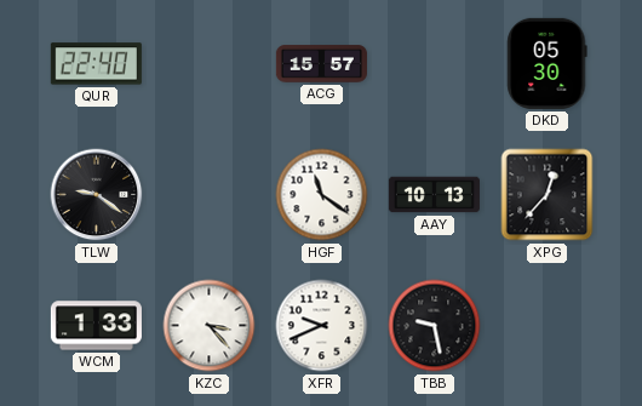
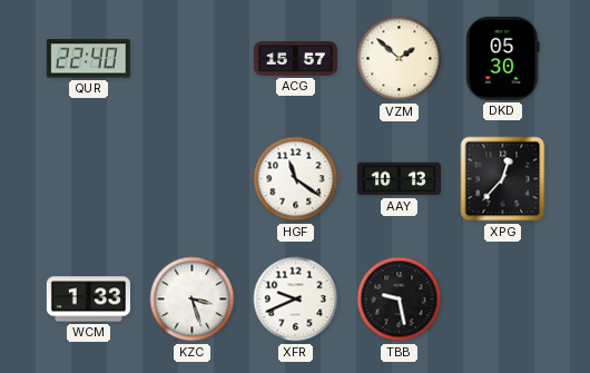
VZM: none -> 1:52
TLW: 9:21 -> none
KZC: 3:23 -> 3:27
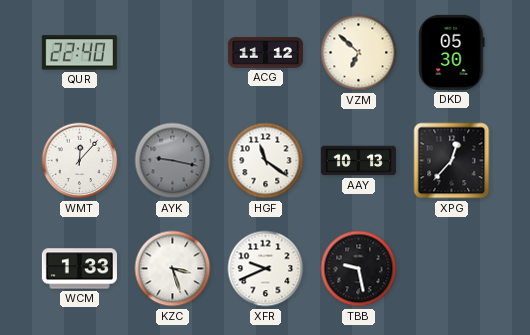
ACG: 15:57 -> 11:12
VZM: 1:52 -> 6:52
WMT: none -> 12:07
AYK: none -> 9:17
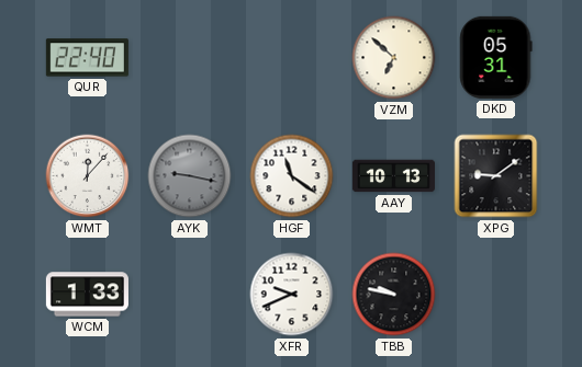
ACG: 11:12 -> none
DKD: 05:30 -> 05:31
XPG: 12:37 -> 9:09
KZC: 3:27 -> none
TBB: 9:28 -> 9:47
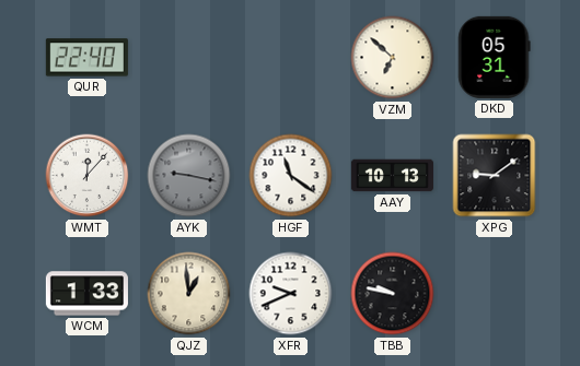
QJZ: none -> 12:59
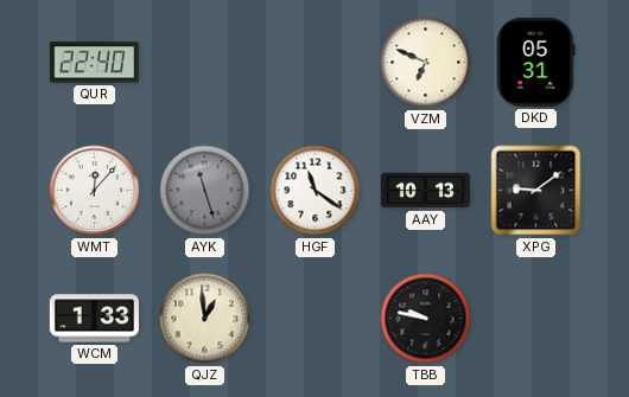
VZM: 6:52 -> 6:49
AYK: 9:17 -> 11:27
XFR: 9:41 -> none
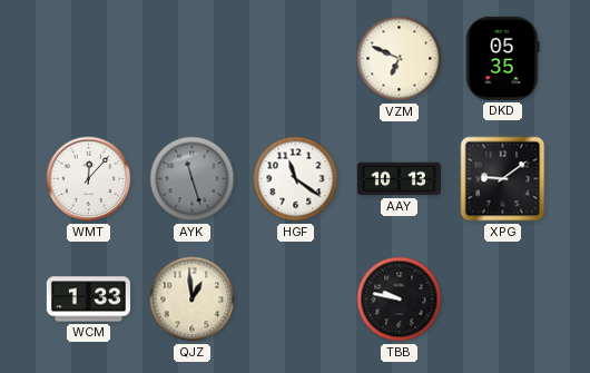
QUR: 22:40 -> none
DKD: 05:31 -> 05:35
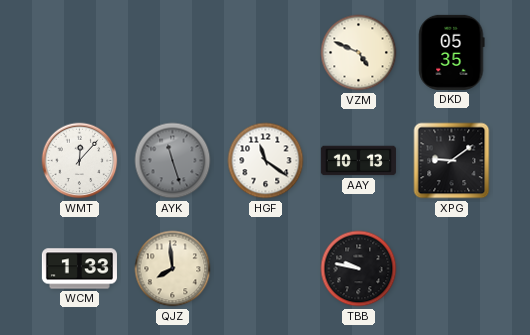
VZM: 6:49 -> 4:49
QJZ: 12:59 -> 7:59
